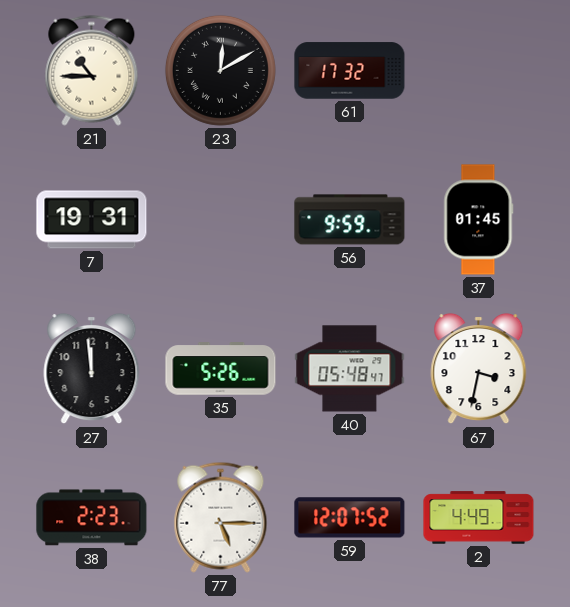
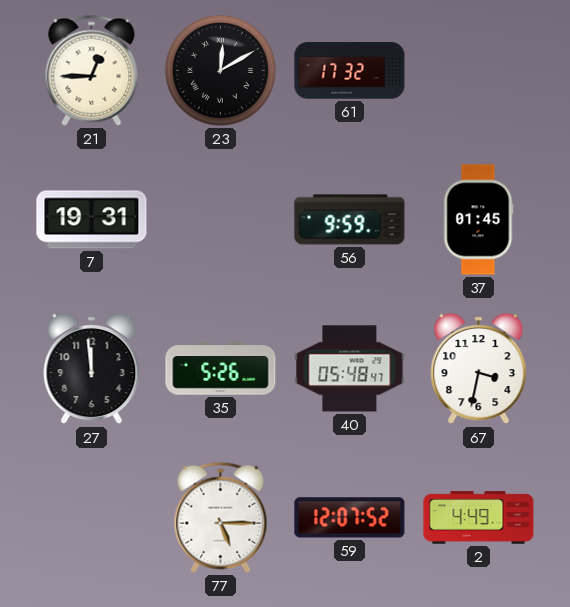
21: 10:45 -> 12:45
38: 2:23 -> none
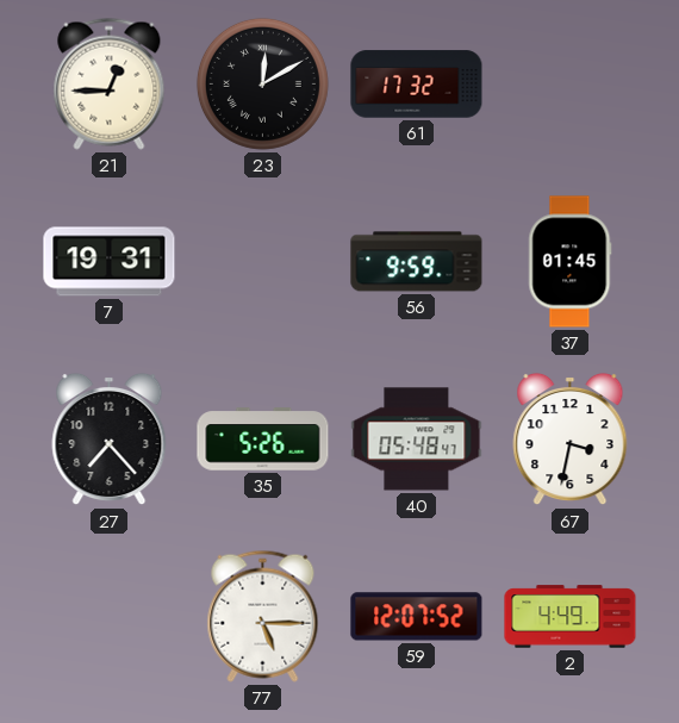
27: 11:59 -> 7:23
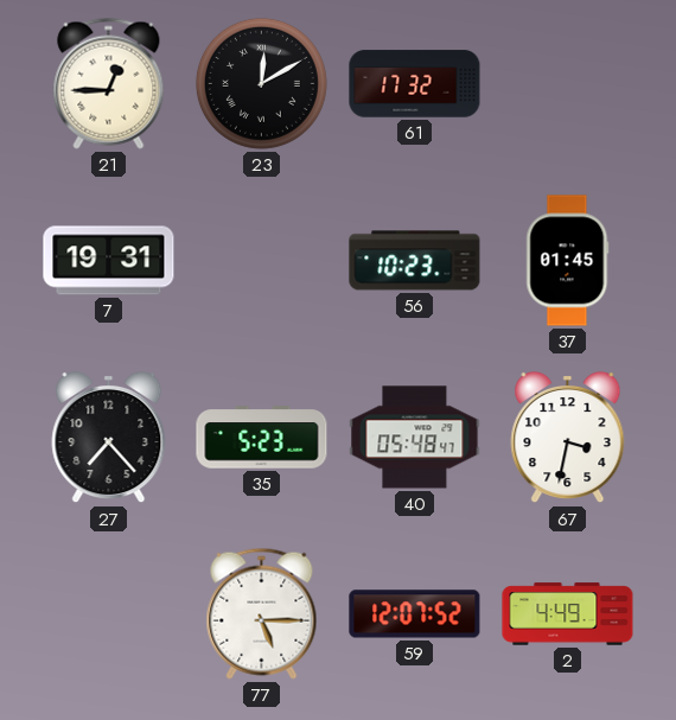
56: 9:59 -> 10:23
35: 5:26 -> 5:23
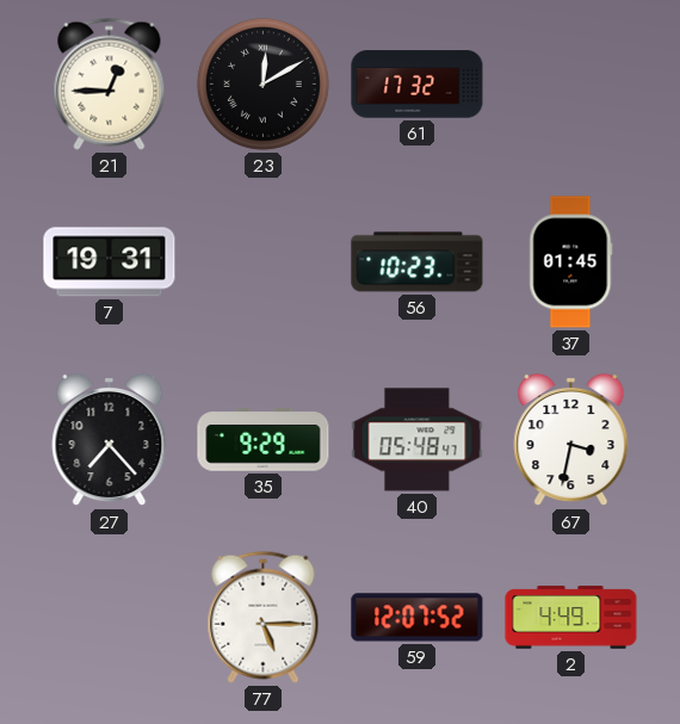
35: 5:23 -> 9:29
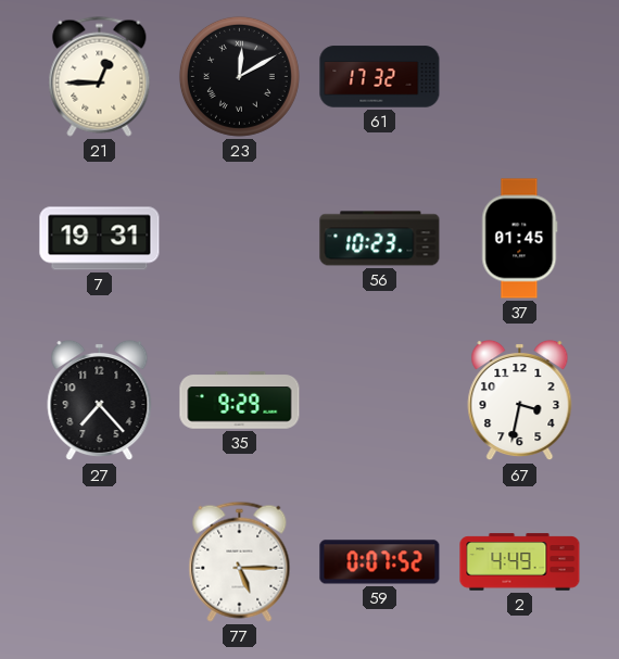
40: 05:48 -> none
59: 12:07 -> 0:07
